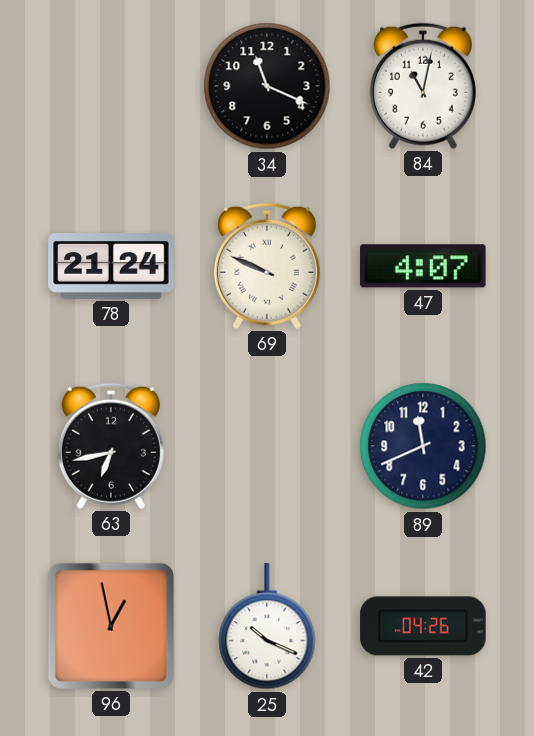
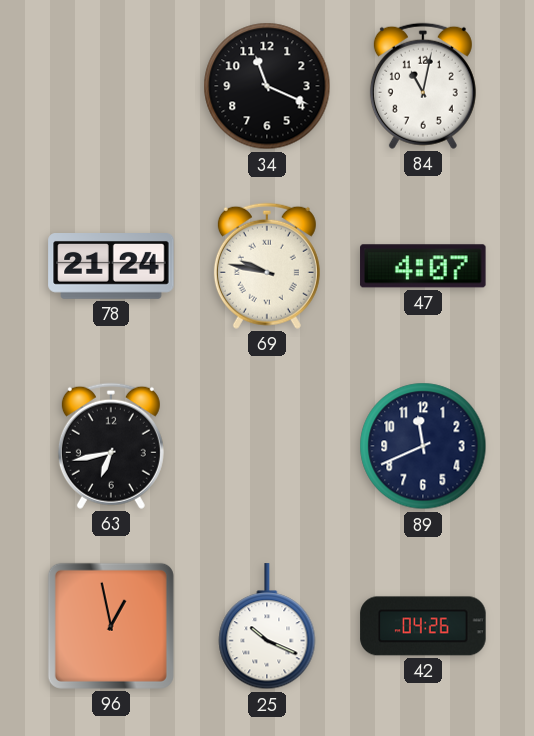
69: 9:49 -> 9:47
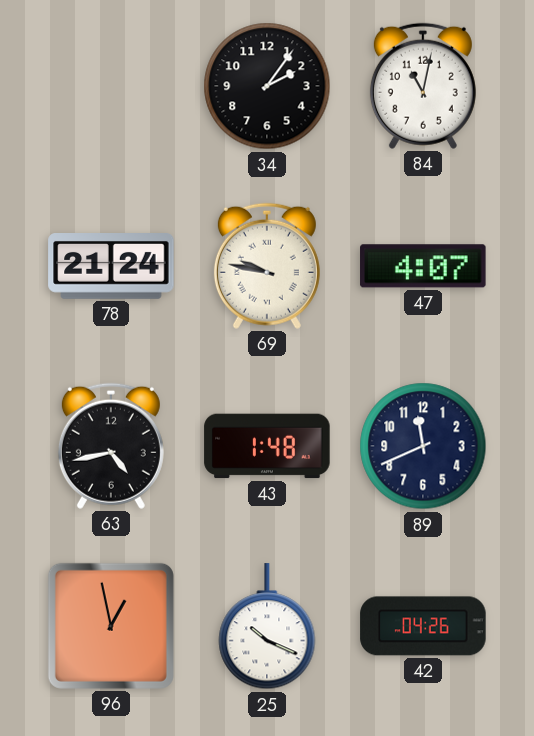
34: 11:19 -> 2:06
63: 6:43 -> 4:43
43: none -> 1:48
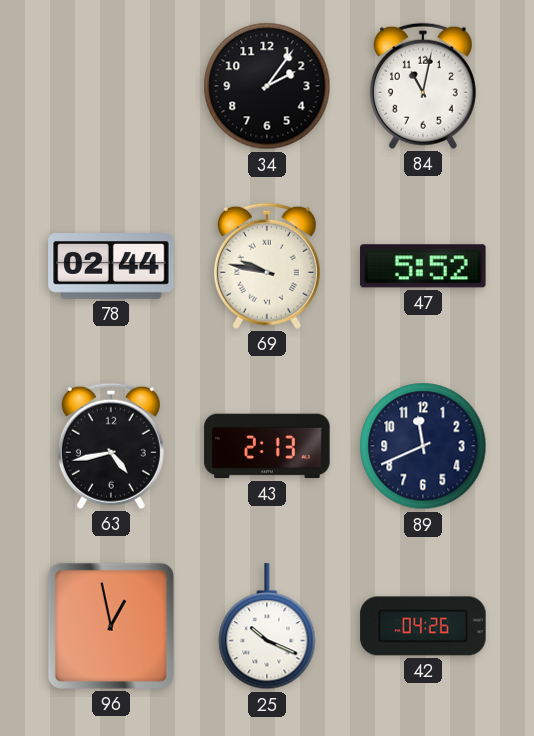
78: 21:24 -> 02:44
47: 4:07 -> 5:52
43: 1:48 -> 2:13
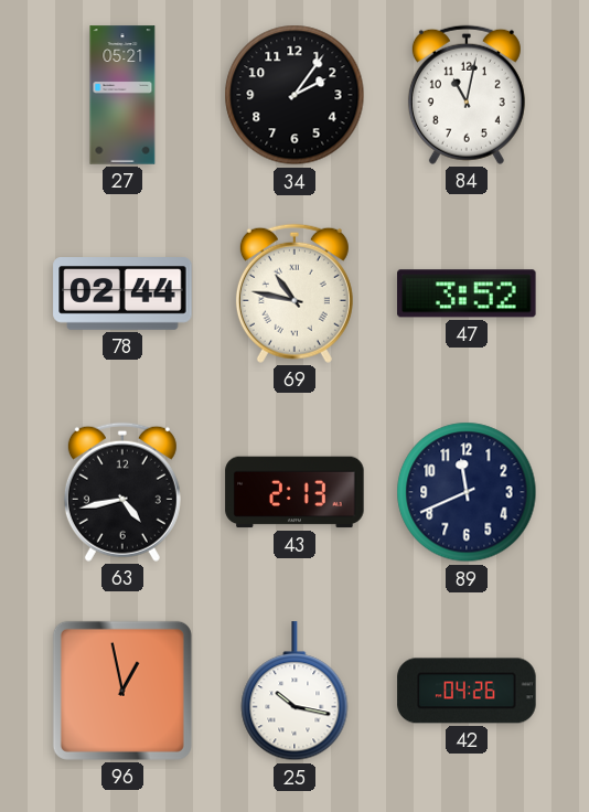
27: none -> 05:21
69: 9:47 -> 10:47
47: 5:52 -> 3:52
25: 10:19 -> 10:17
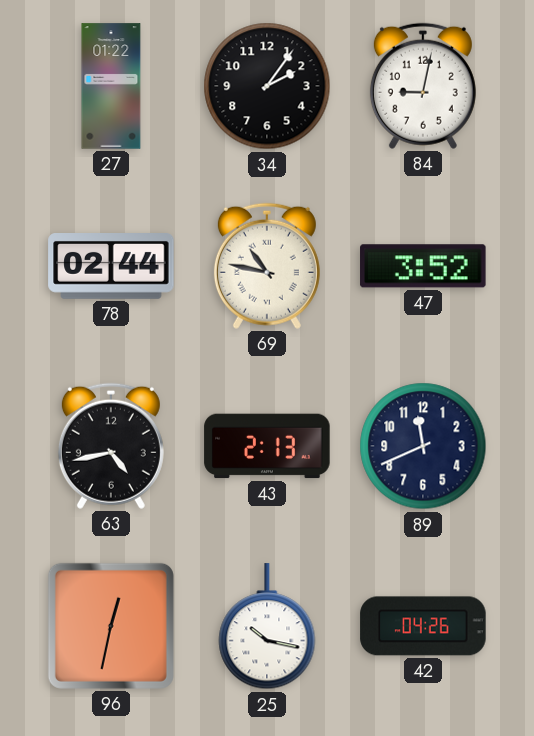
27: 05:21 -> 01:22
84: 11:02 -> 9:02
96: 12:58 -> 12:32
